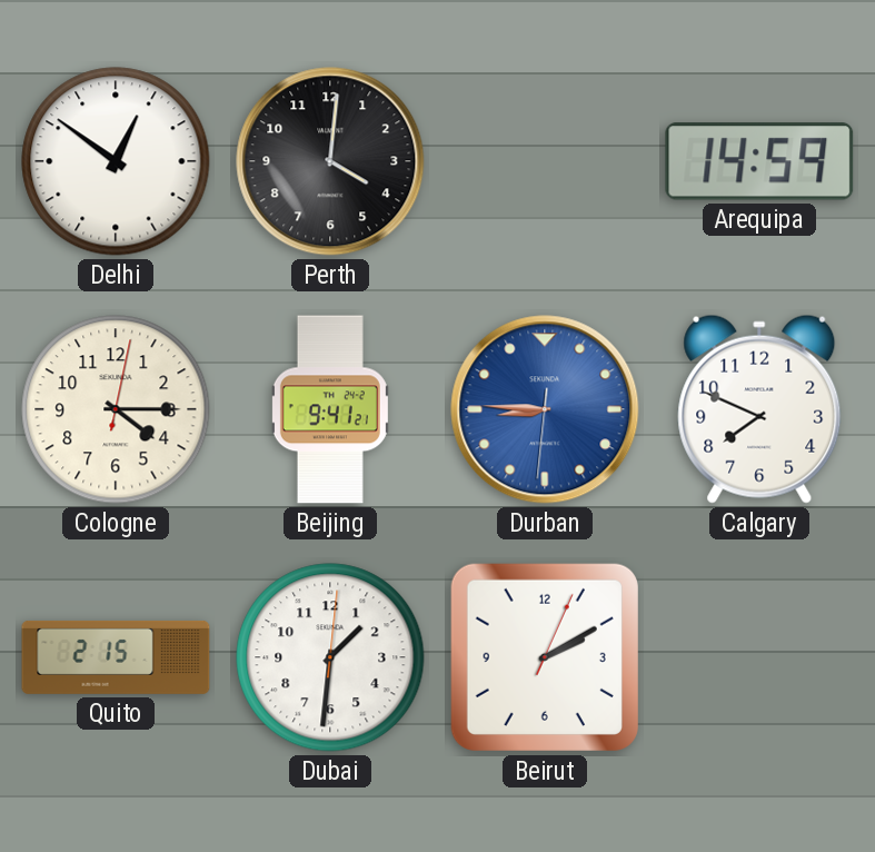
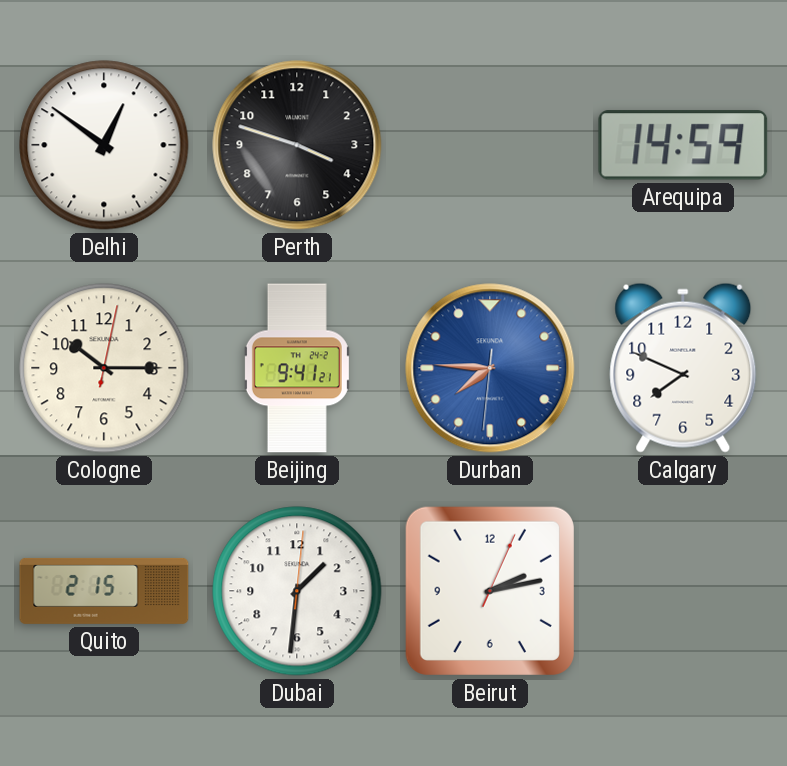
Perth: 4:01 -> 3:48
Cologne: 4:15 -> 10:15
Durban: 8:45 -> 7:45
Beirut: 2:10 -> 2:13
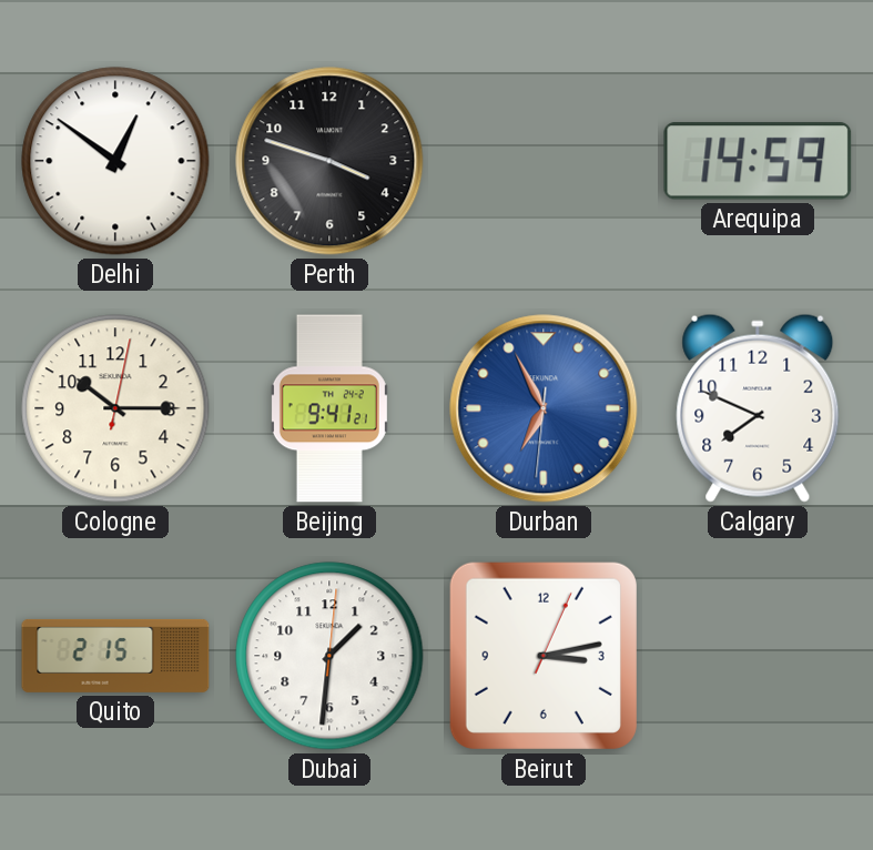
Durban: 7:45 -> 6:55
Beirut: 2:13 -> 3:13
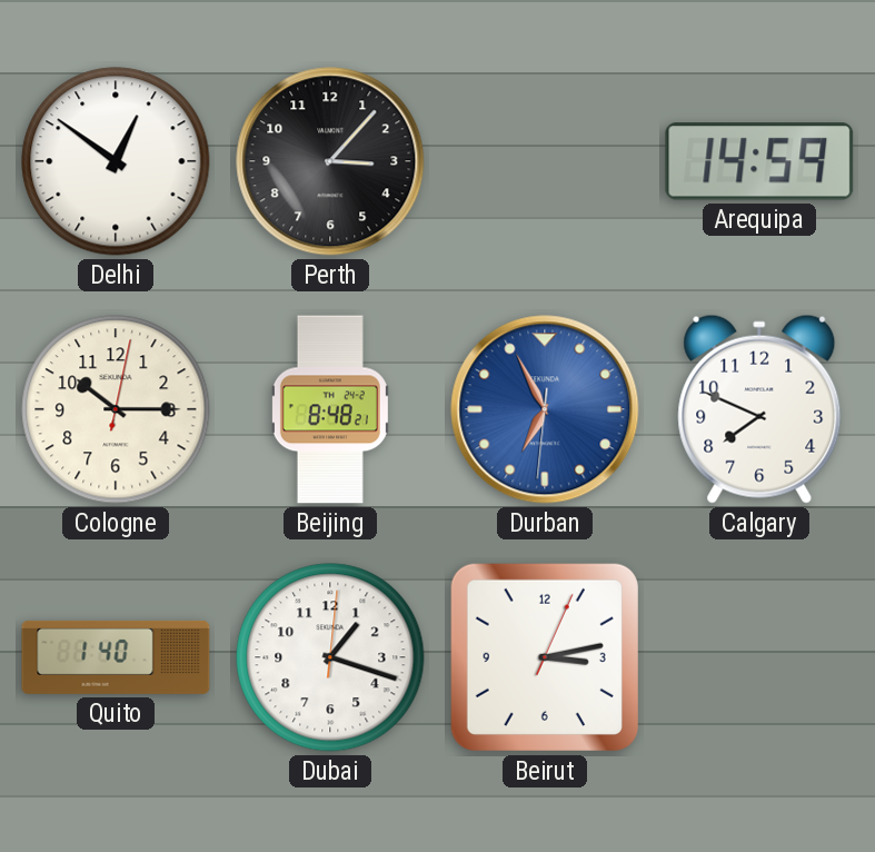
Perth: 3:48 -> 3:07
Beijing: 9:41 -> 8:48
Quito: 2:15 -> 1:40
Dubai: 1:31 -> 1:18
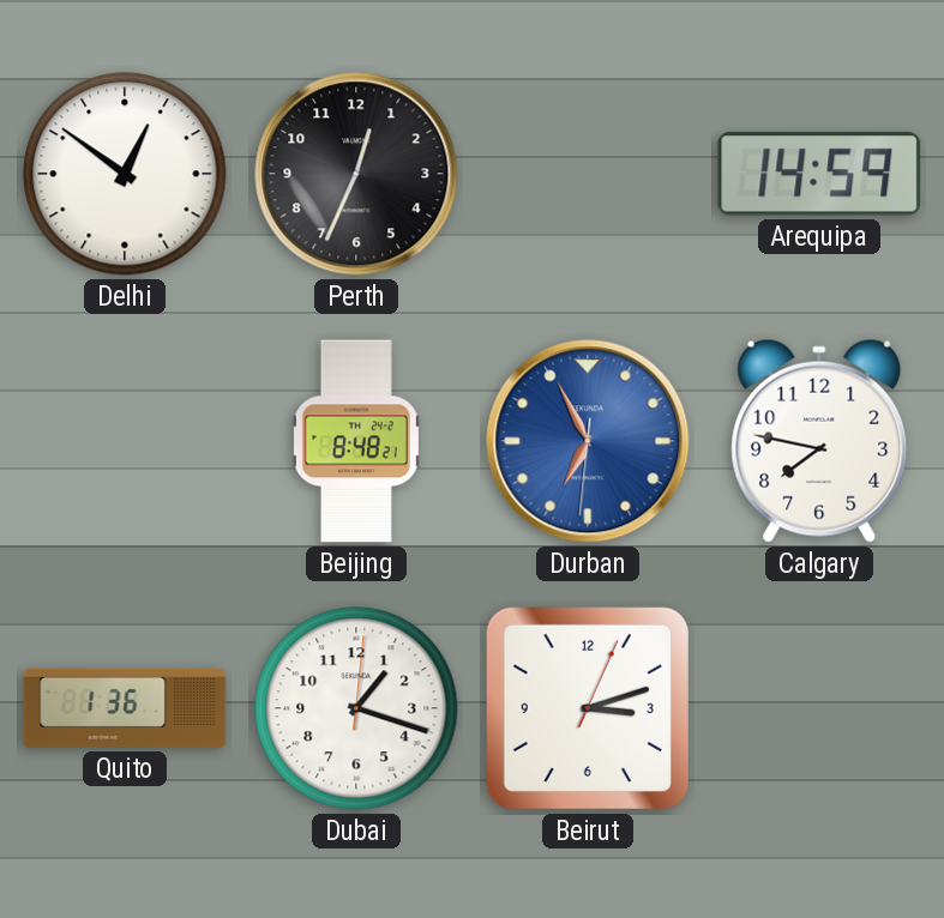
Perth: 3:07 -> 12:34
Cologne: 10:15 -> none
Calgary: 7:49 -> 7:47
Quito: 1:40 -> 1:36
Beirut: 3:13 -> 3:12
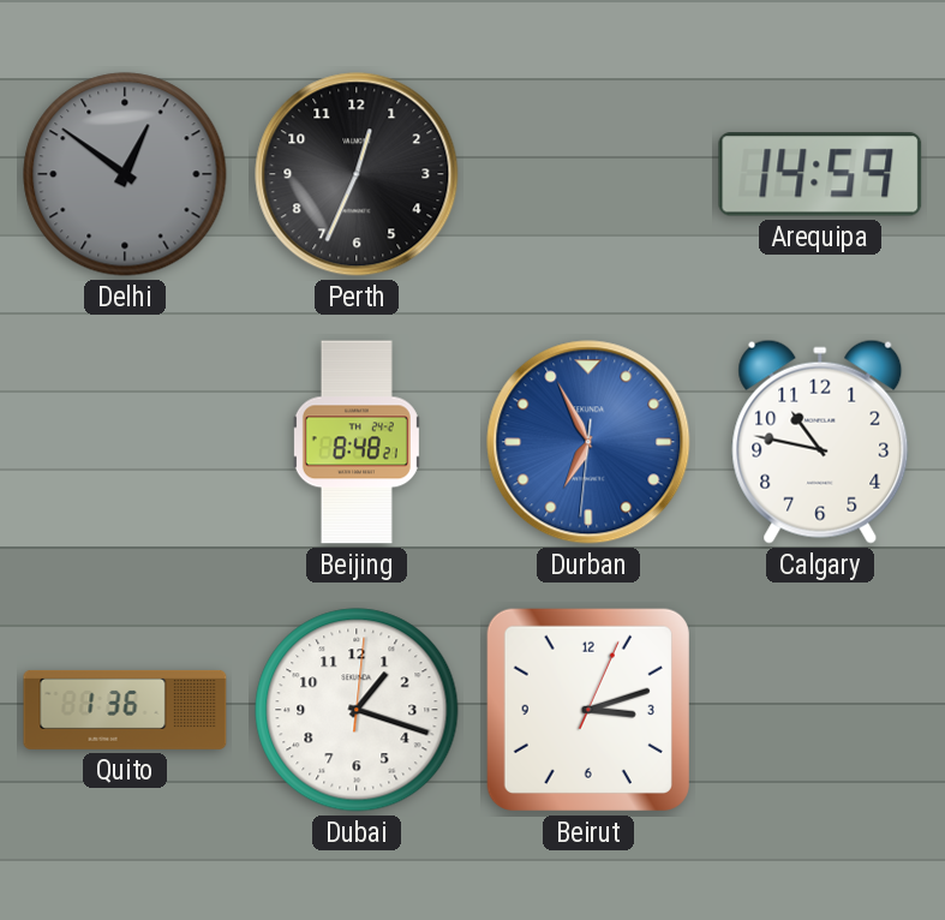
Delhi dial: white -> grey
Calgary: 7:47 -> 10:47
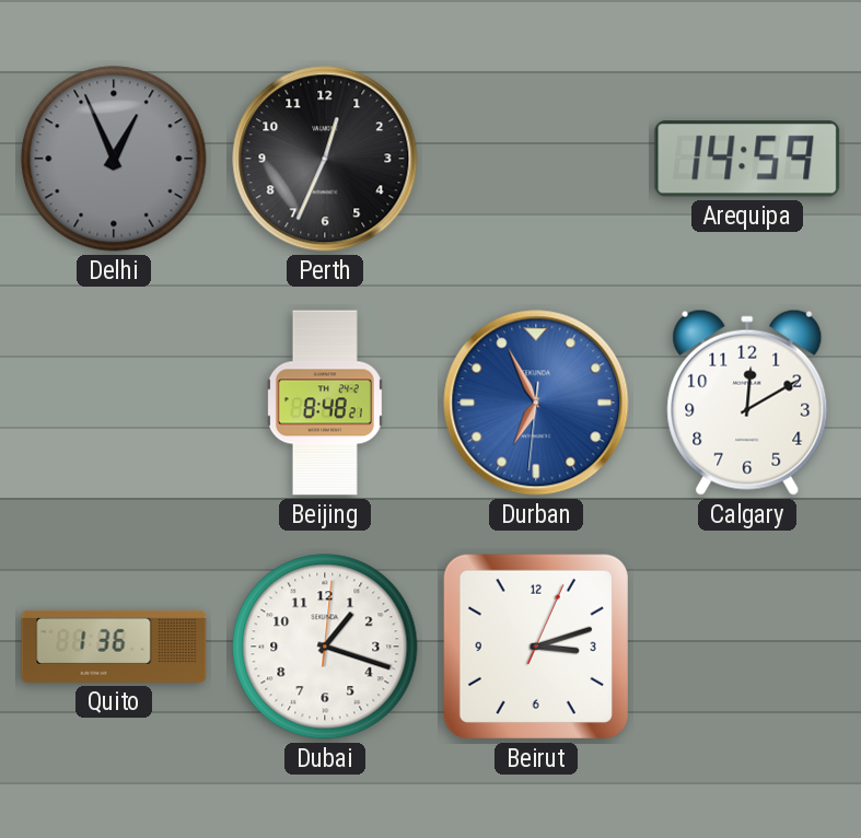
Delhi: 12:51 -> 12:56
Calgary: 10:47 -> 12:10
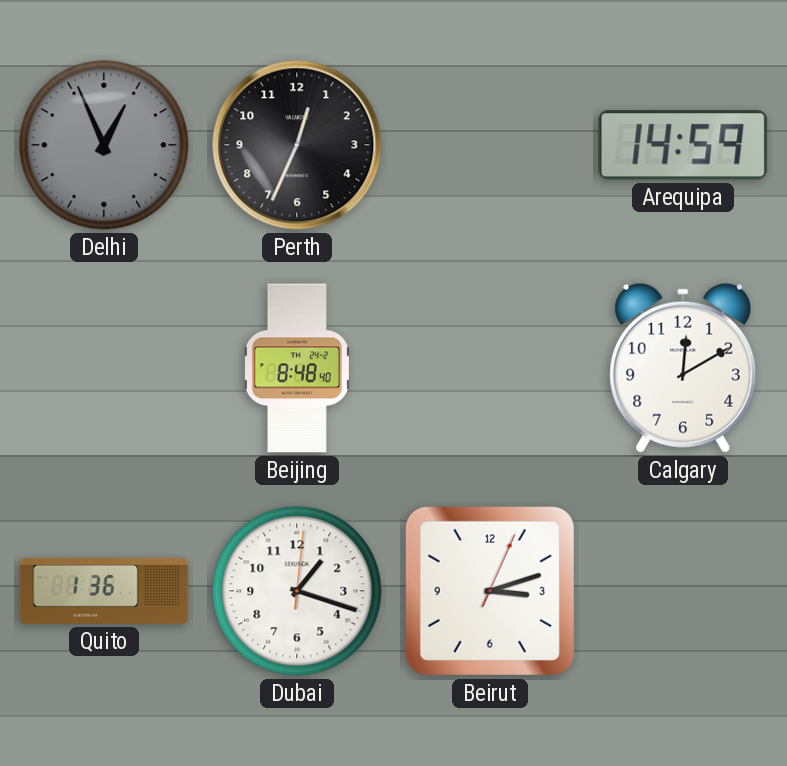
Beijing: 8:48:21 -> 8:48:40
Durban: 6:55 -> none
